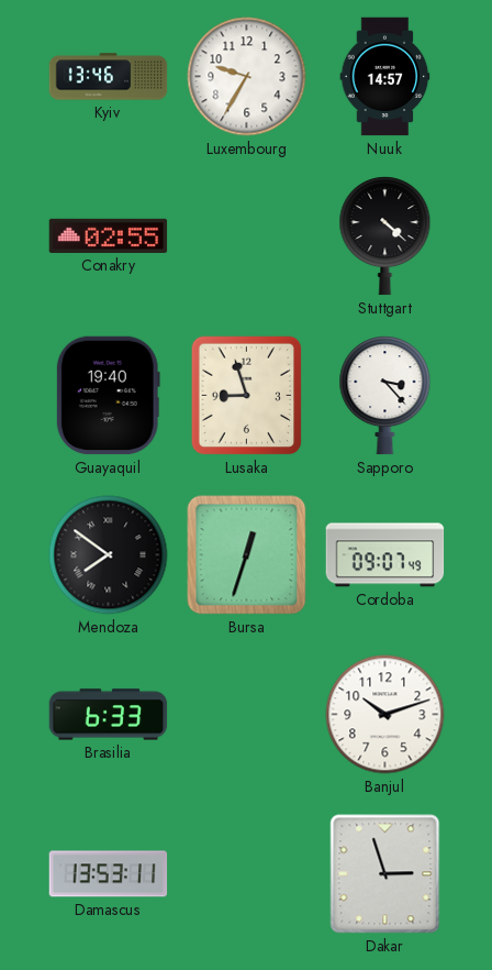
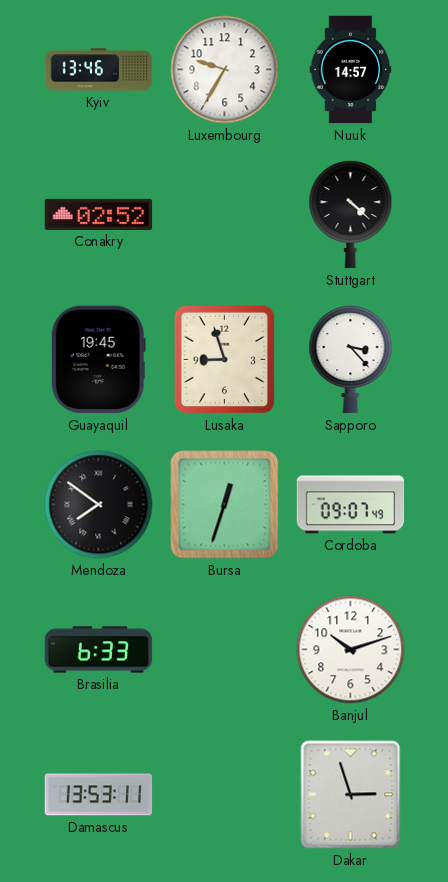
Conakry: 02:55 -> 02:52
Guayaquil: 19:40 -> 19:45
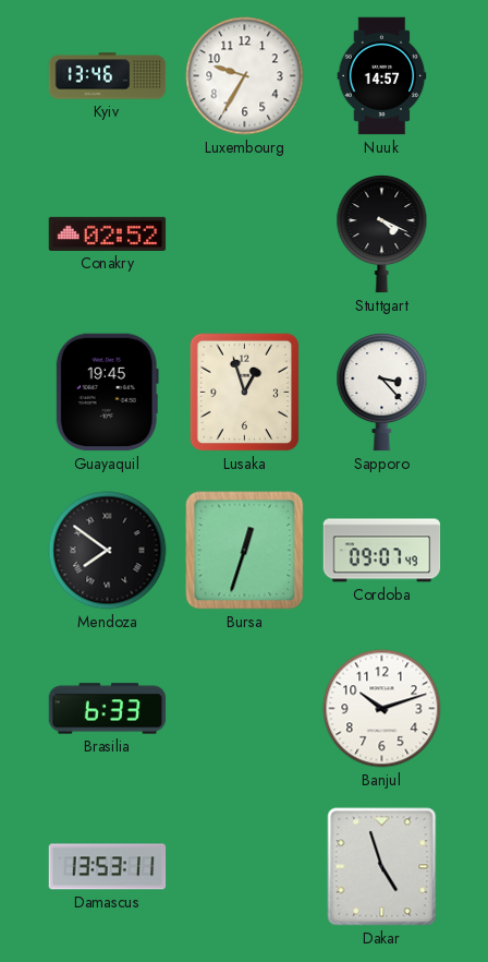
Stuttgart: 4:22 -> 4:19
Lusaka: 8:57 -> 12:57
Dakar: 2:57 -> 4:57
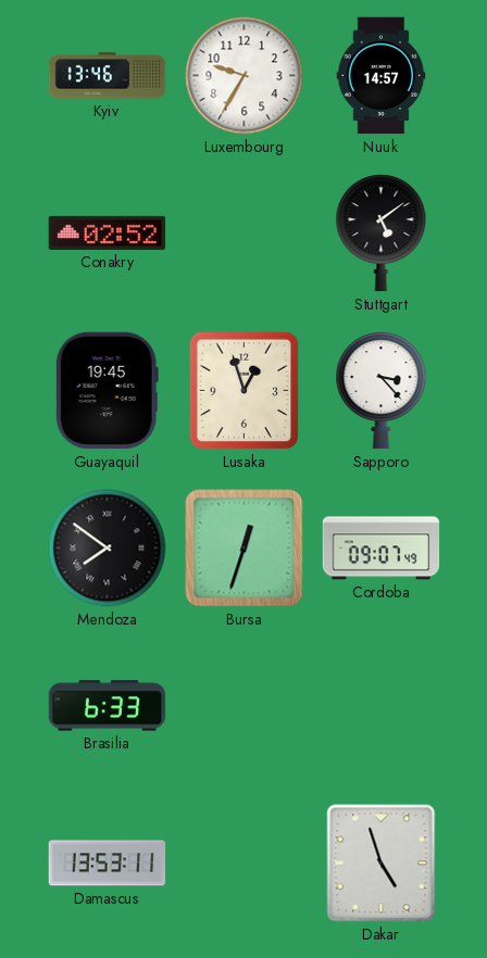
Stuttgart: 4:19 -> 5:09
Banjul: 10:12 -> none
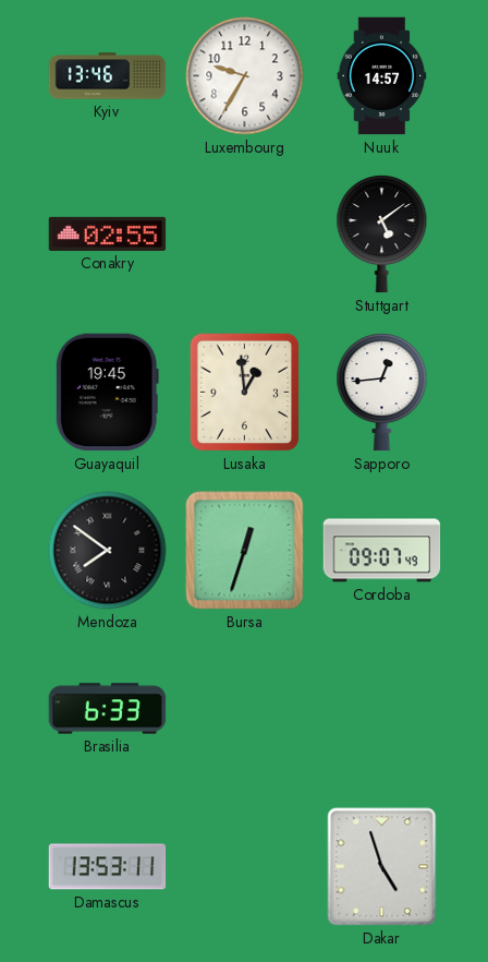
Conakry: 02:52 -> 02:55
Lusaka: 12:57 -> 12:59
Sapporo: 3:23 -> 12:44
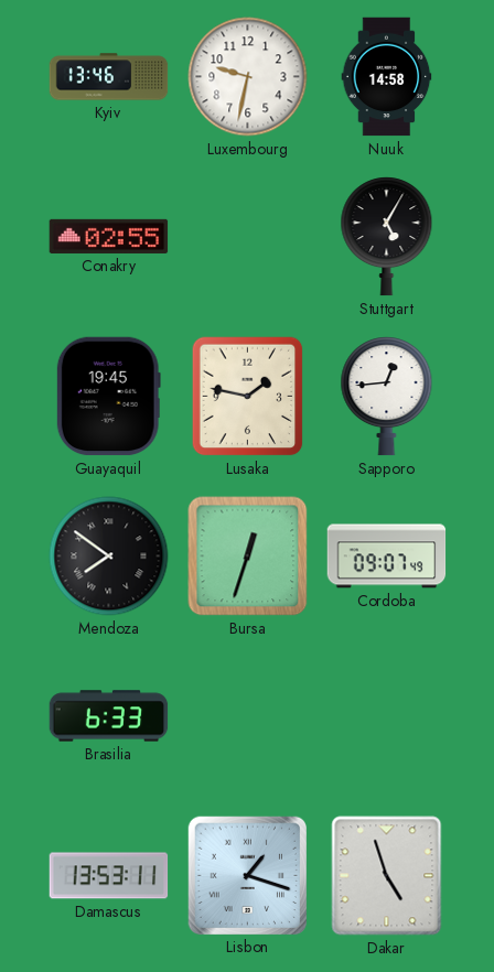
Luxembourg: 9:35 -> 9:32
Nuuk: 14:57 -> 14:58
Stuttgart: 5:09 -> 5:05
Lusaka: 12:59 -> 1:47
Lisbon: none -> 1:18
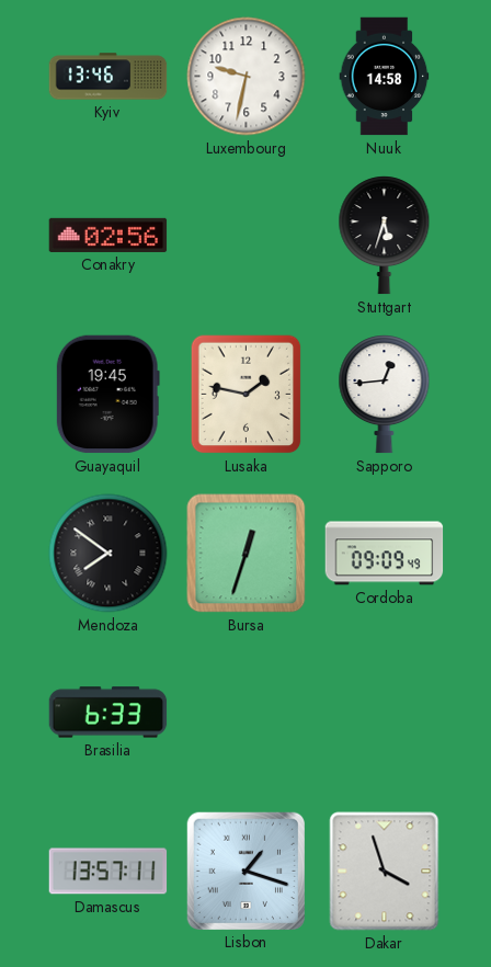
Conakry: 02:55 -> 02:56
Stuttgart: 5:05 -> 5:33
Cordoba: 09:07 -> 09:09
Damascus: 13:53 -> 13:57
Dakar: 4:57 -> 3:57
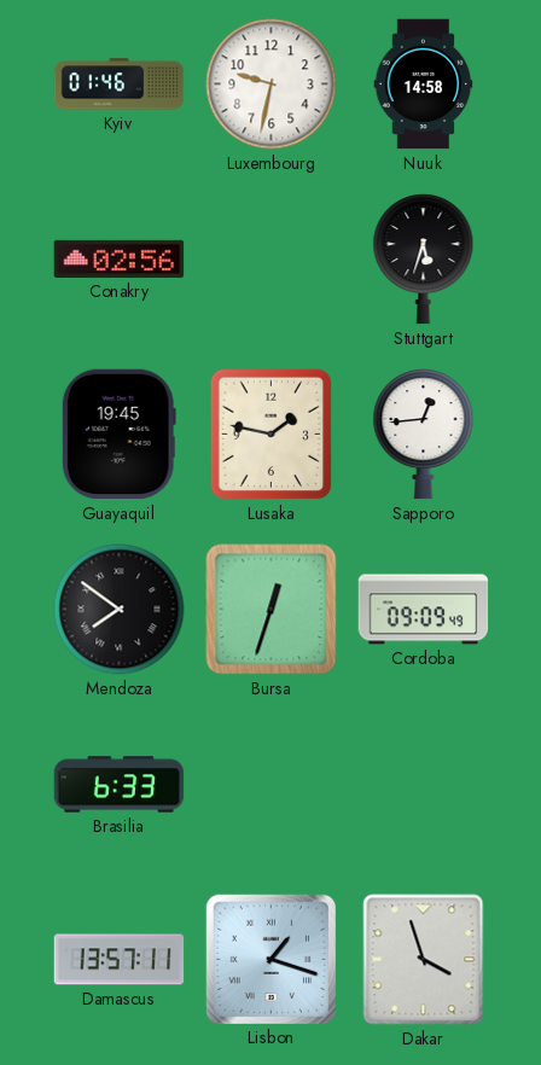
Kyiv: 13:46 -> 01:46
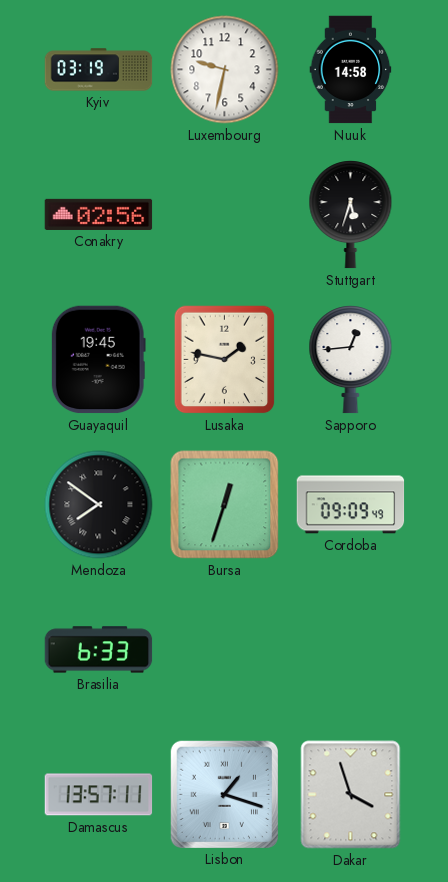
Kyiv: 01:46 -> 03:19
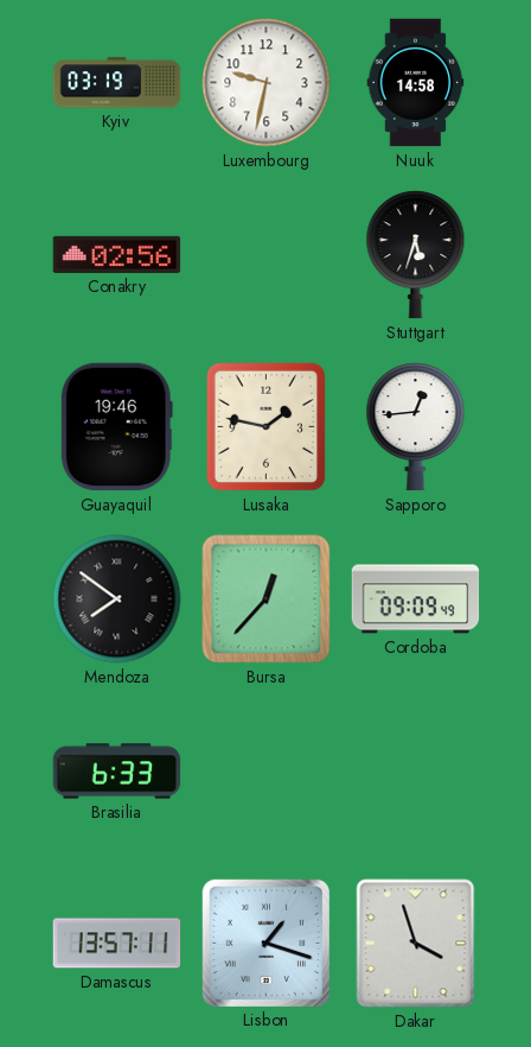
Guayaquil: 19:45 -> 19:46
Bursa: 12:33 -> 12:37
